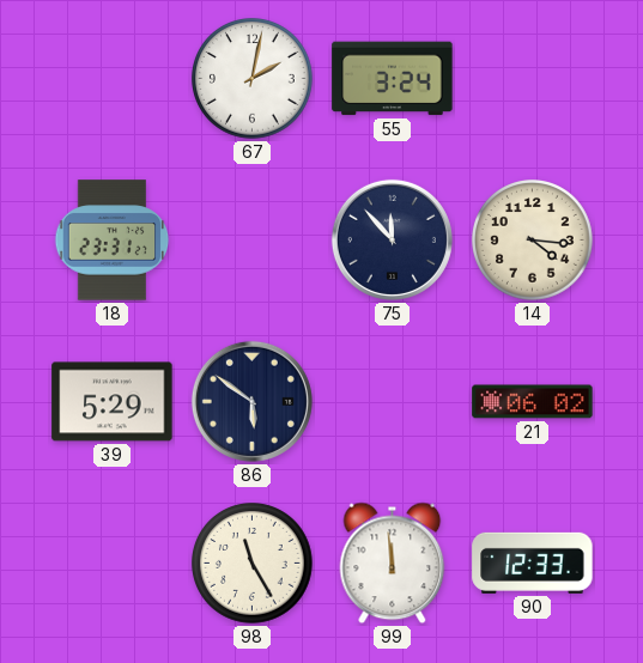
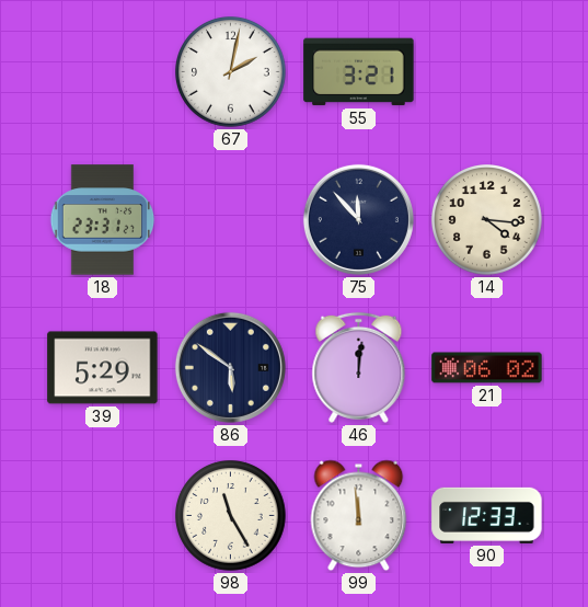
55: 3:24 -> 3:21
46: none -> 12:01
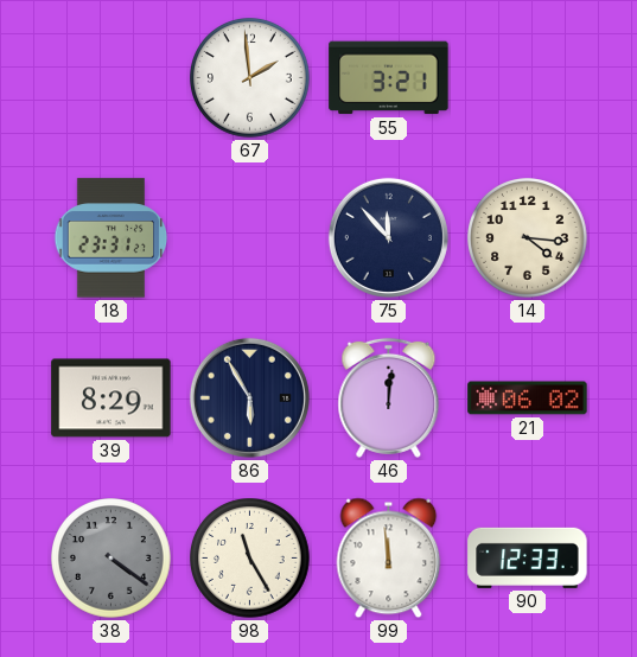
67: 2:02 -> 1:59
39: 5:29 -> 8:29
86: 5:51 -> 5:55
38: none -> 4:21
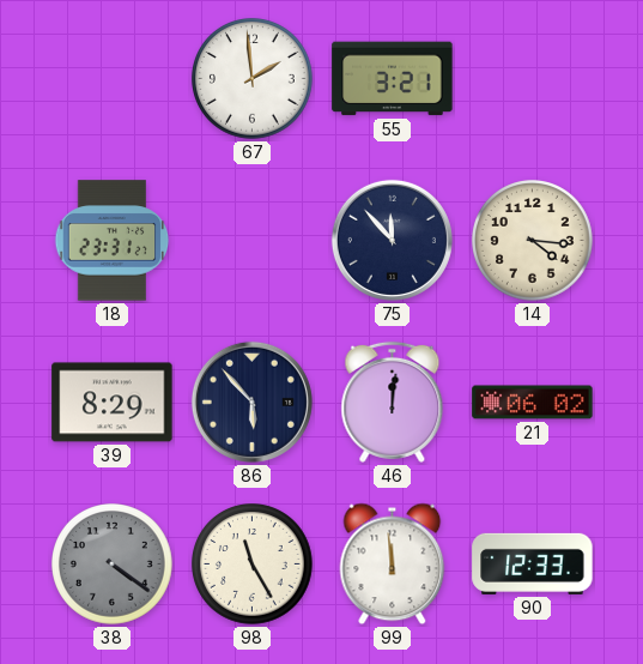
86: 5:55 -> 5:53
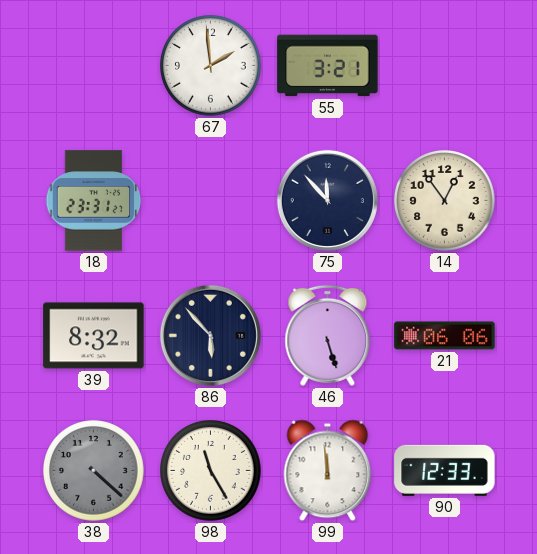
14: 4:16 -> 12:54
39: 8:29 -> 8:32
46: 12:01 -> 5:27
21: 06:02 -> 06:06
38: 4:21 -> 4:22
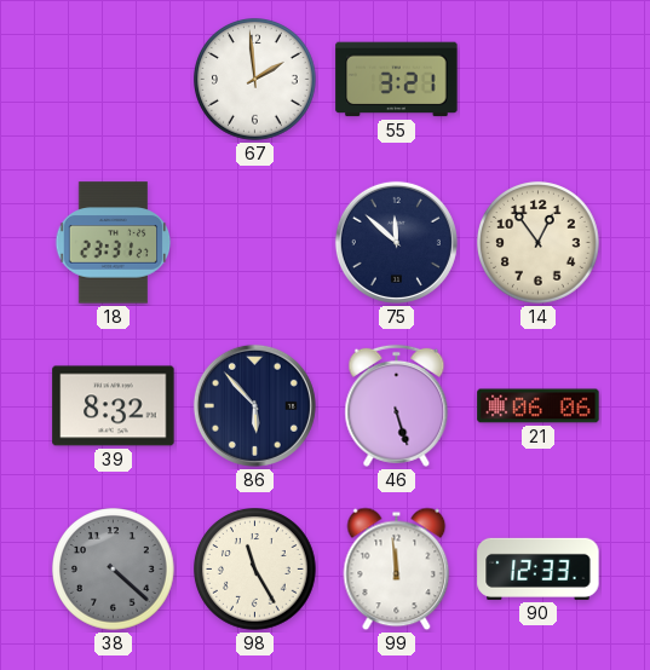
75: 11:53 -> 11:52
